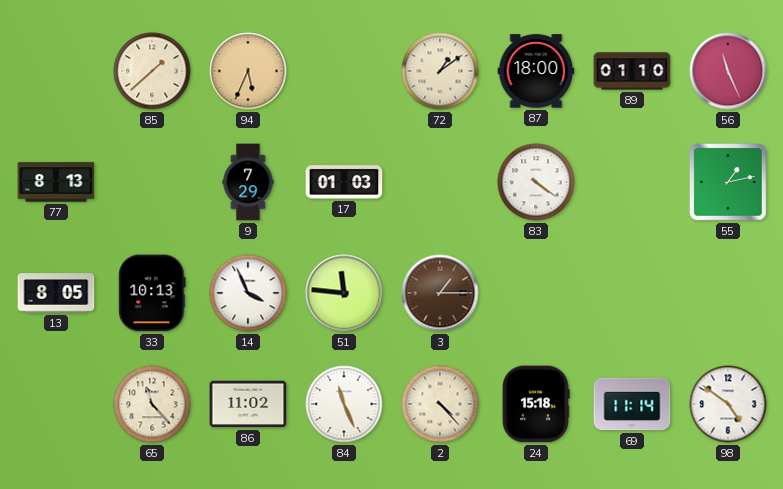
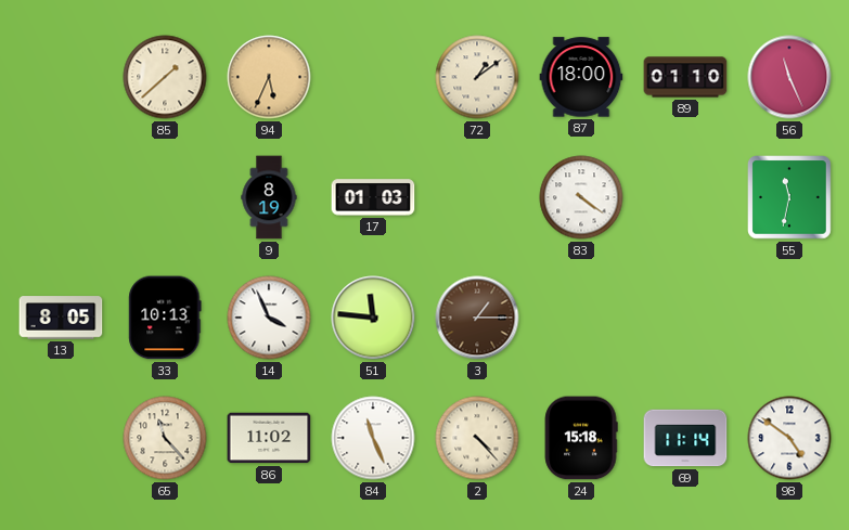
77: 8:13 -> none
9: 7:29 -> 8:19
55: 1:13 -> 11:32
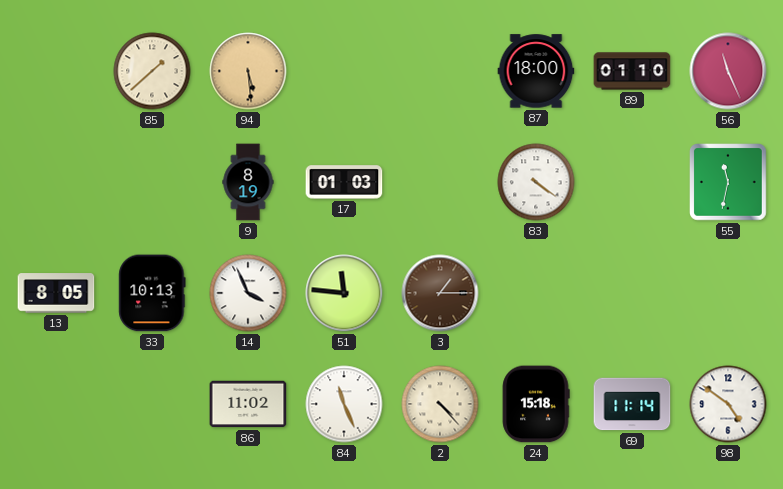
94: 5:34 -> 5:29
72: 1:09 -> none
65: 11:23 -> none
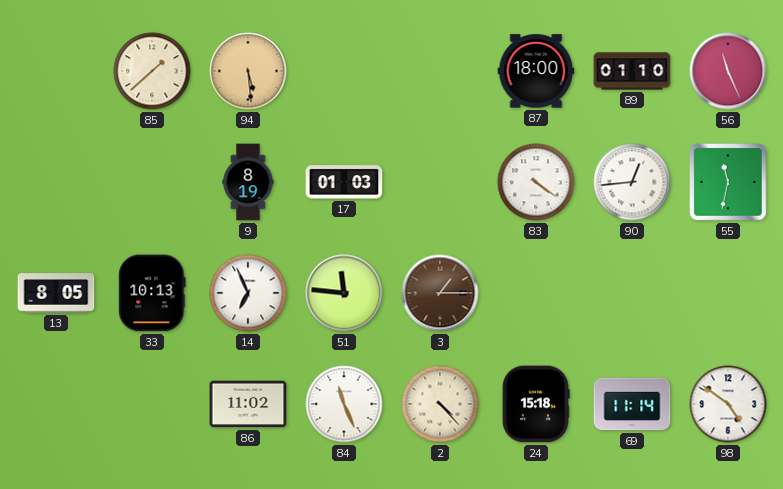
90: none -> 12:44
14: 3:56 -> 6:56
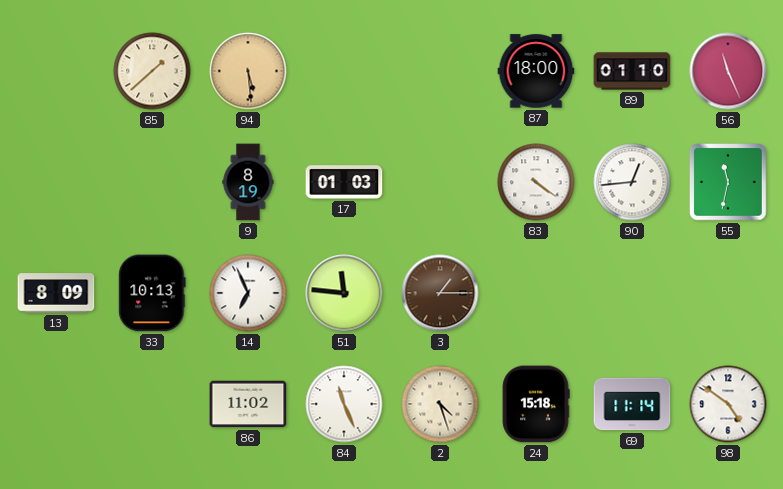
13: 8:05 -> 8:09
2: 4:23 -> 4:27
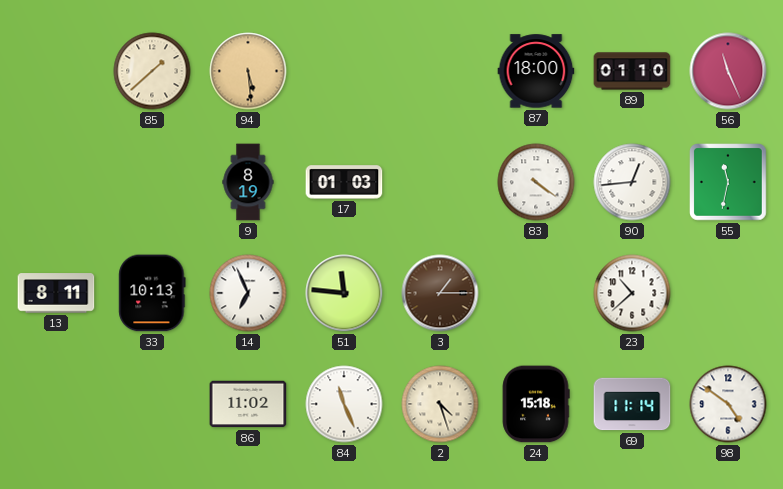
13: 8:09 -> 8:11
23: none -> 10:38
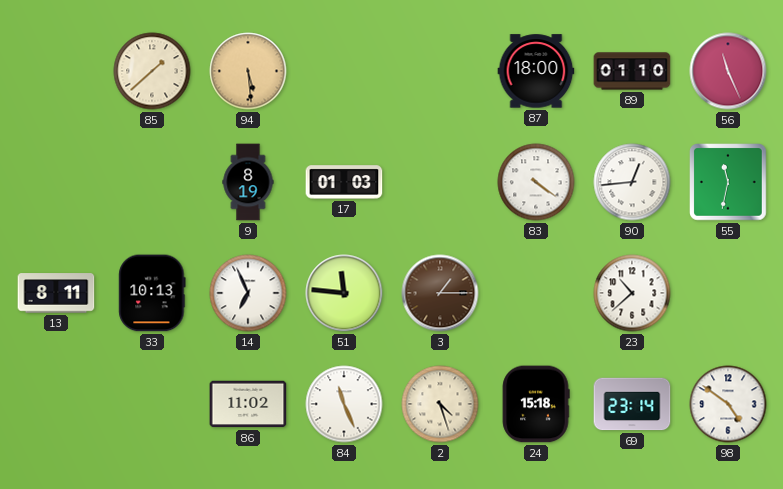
69: 11:14 -> 23:14
